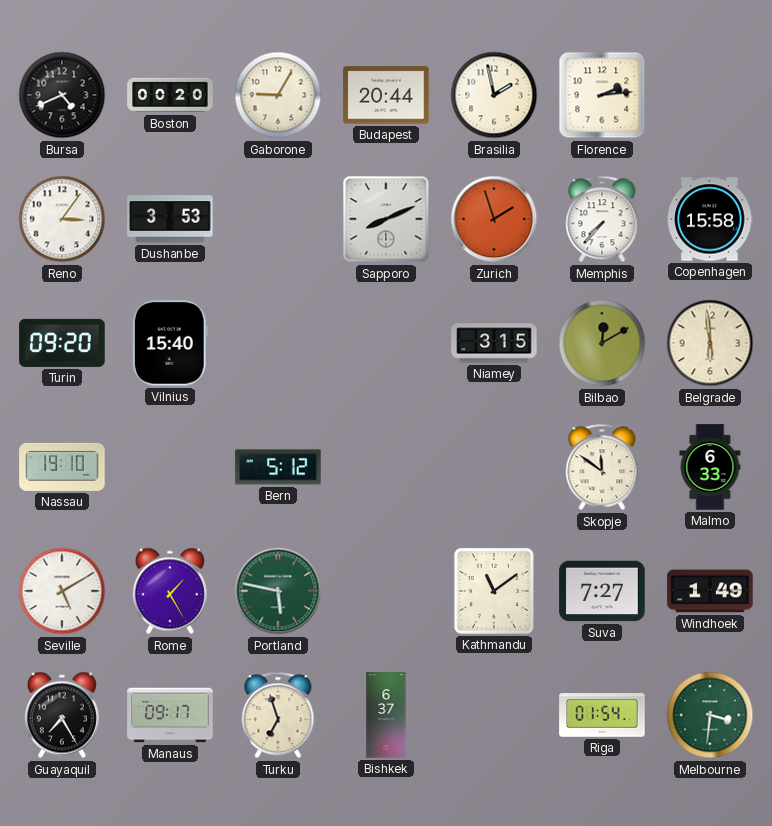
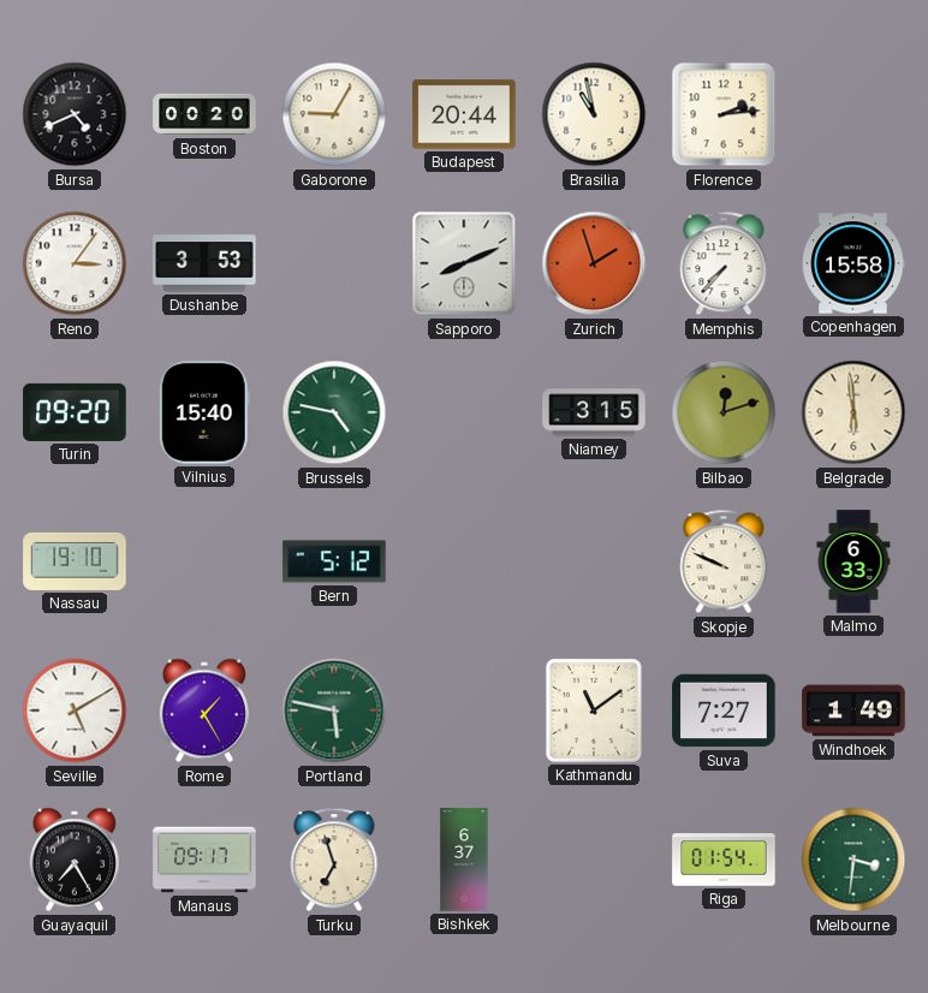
Brasilia: 1:58 -> 10:58
Brussels: none -> 4:47
Bilbao: 12:10 -> 12:12
Skopje: 11:51 -> 9:49
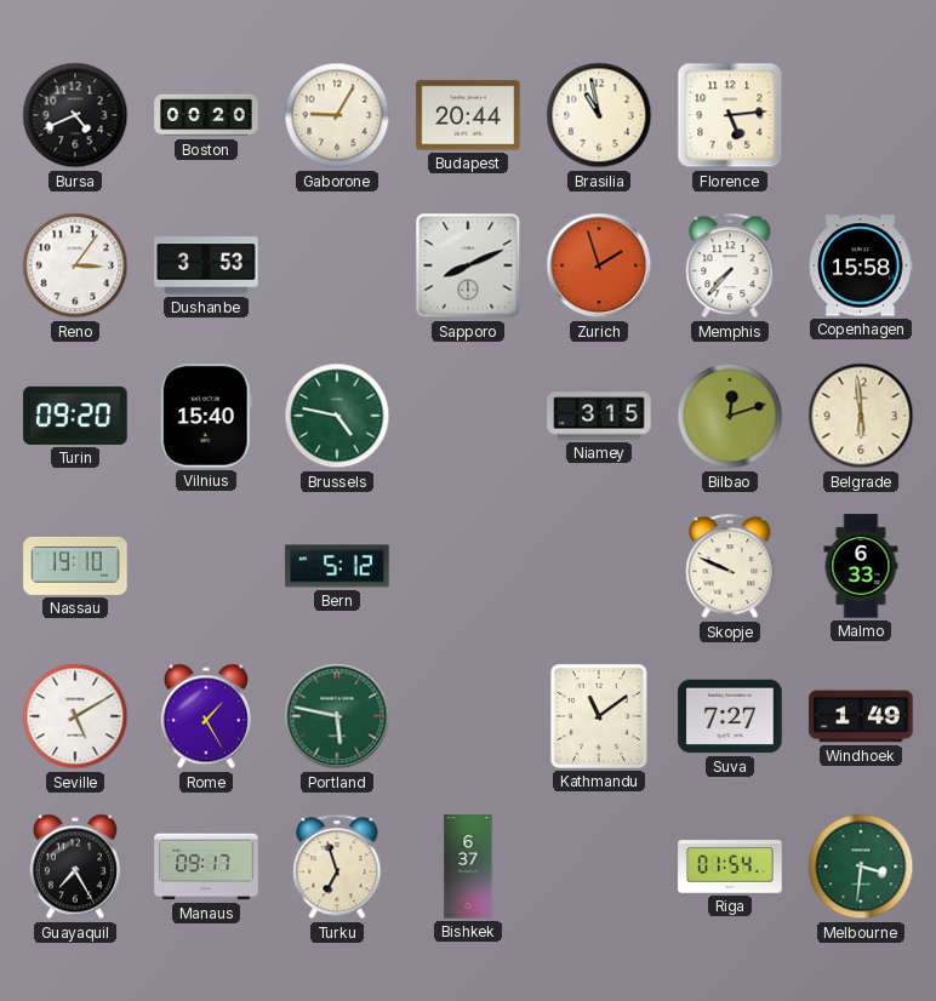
Florence: 2:14 -> 5:14
